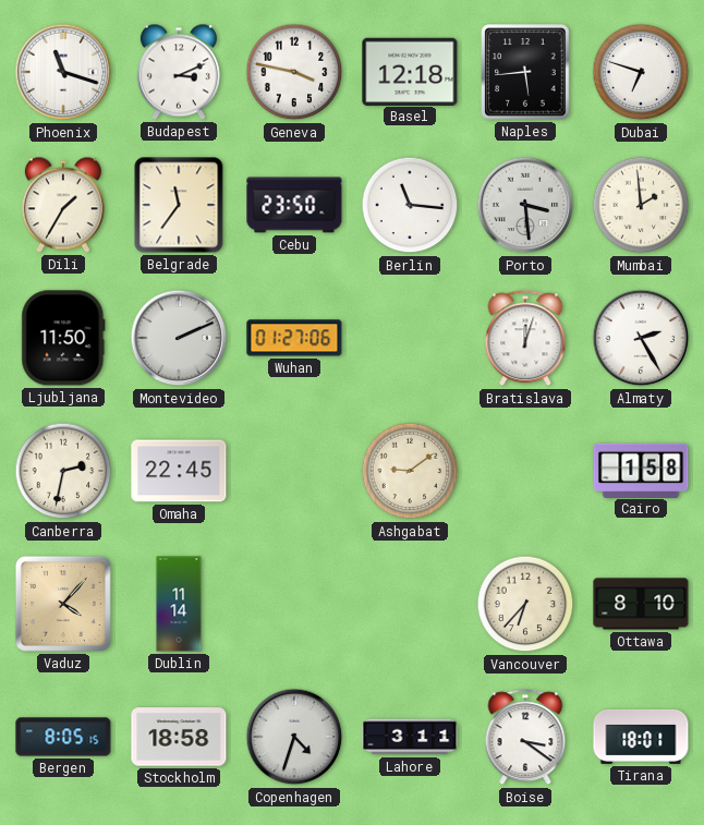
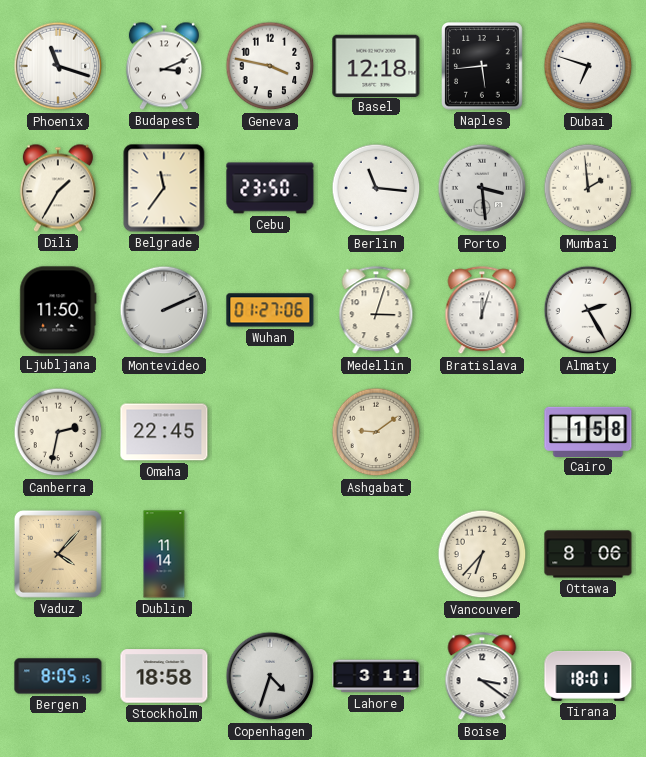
Medellin: none -> 3:03
Ottawa: 8:10 -> 8:06
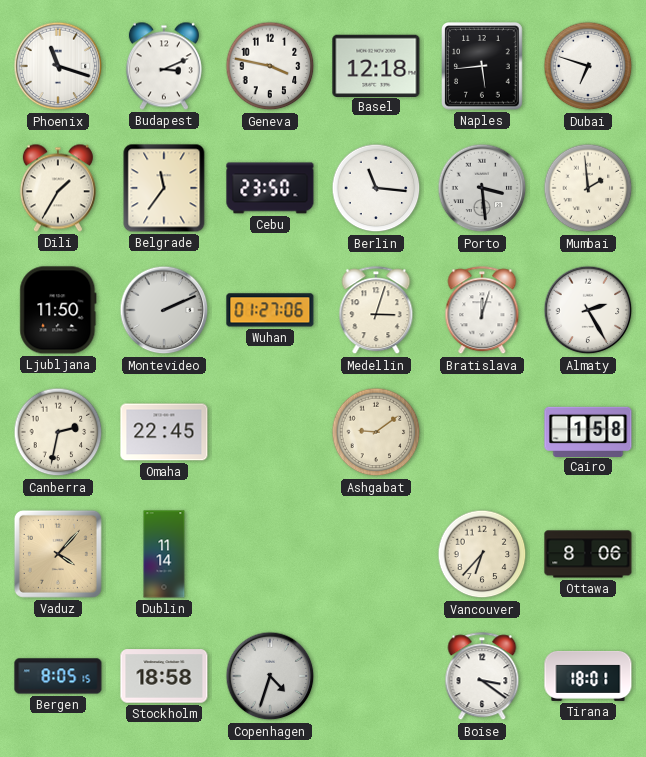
Lahore: 3:11 -> none
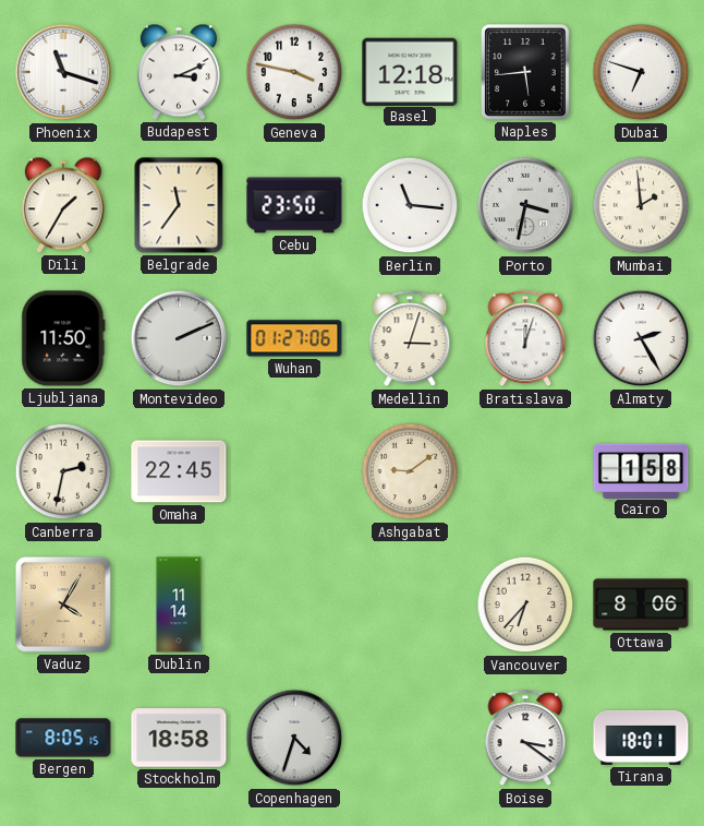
Porto: 3:29 -> 3:32
Vaduz: 4:07 -> 4:05
